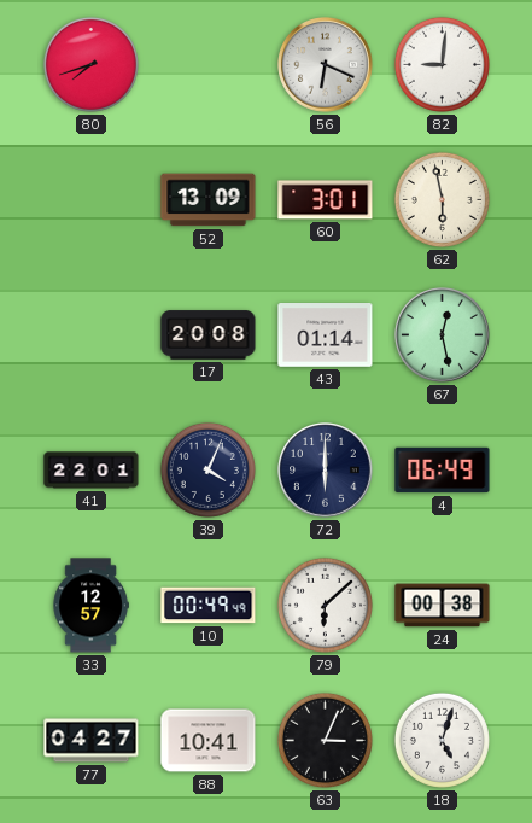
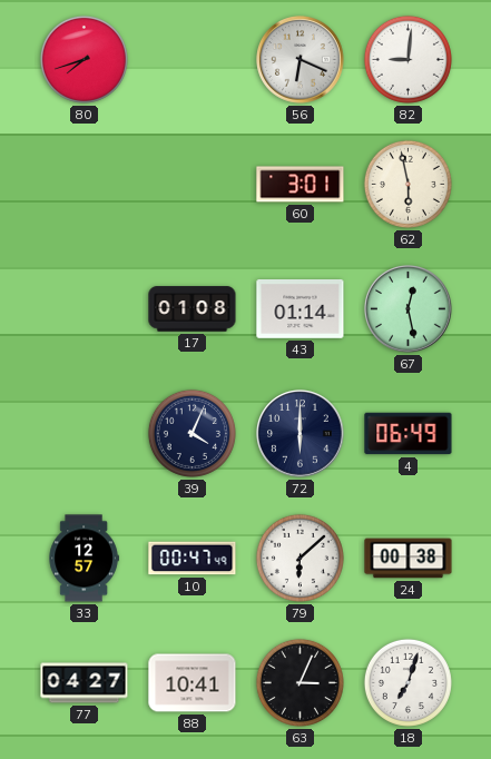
52: 13:09 -> none
17: 20:08 -> 01:08
41: 22:01 -> none
10: 00:49 -> 00:47
18: 5:03 -> 7:03
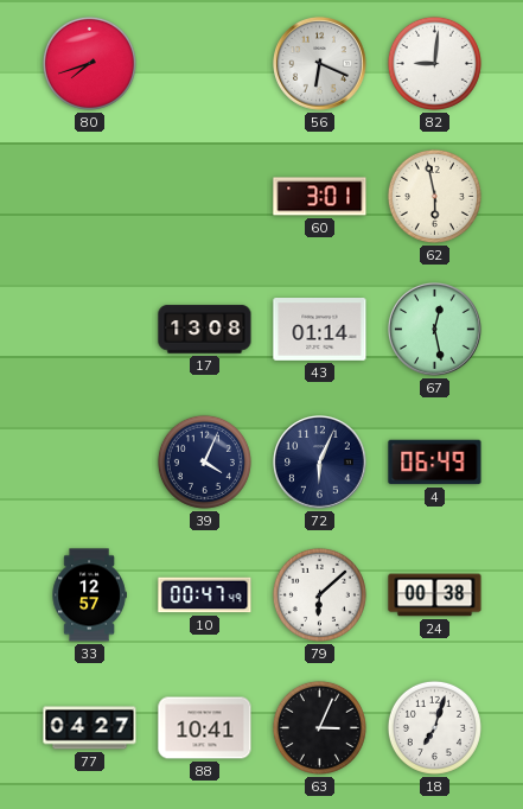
17: 01:08 -> 13:08
72: 6:00 -> 6:04
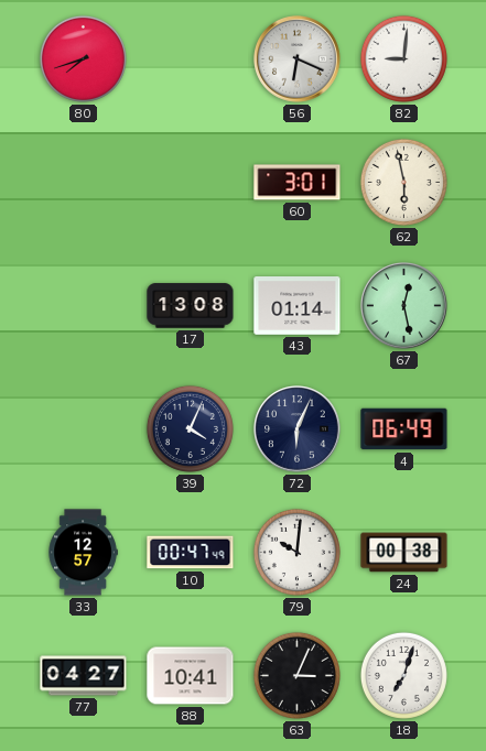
79: 6:08 -> 10:01
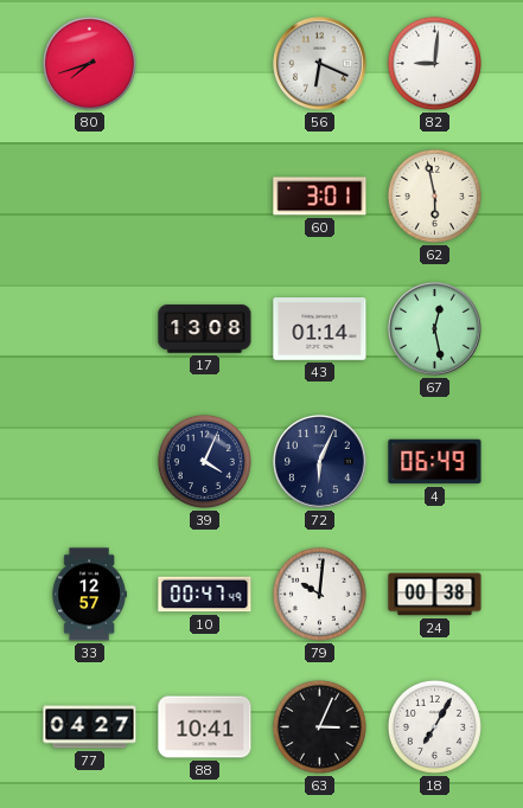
18: 7:03 -> 7:05
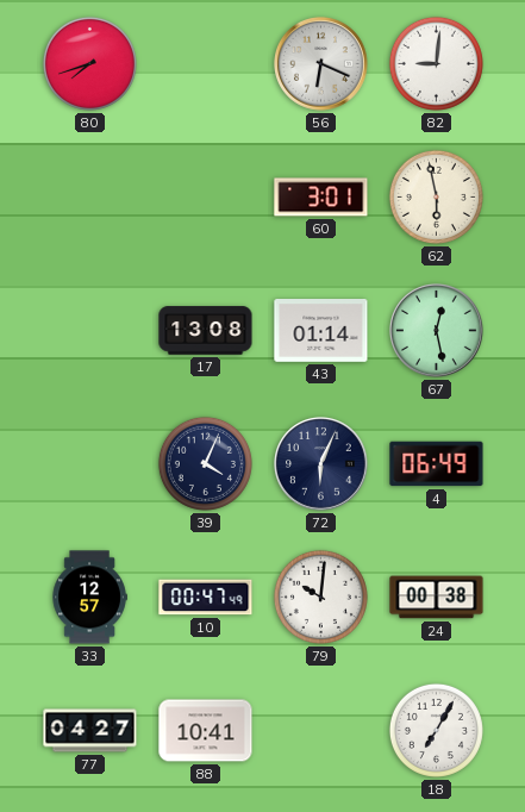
63: 3:04 -> none
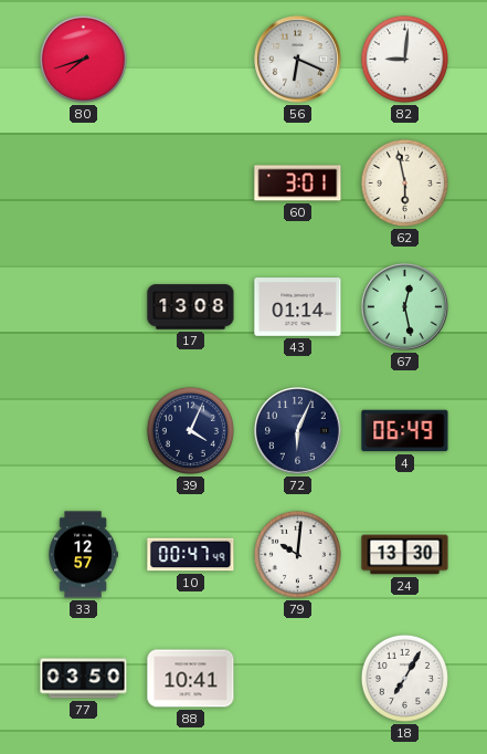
24: 00:38 -> 13:30
77: 04:27 -> 03:50
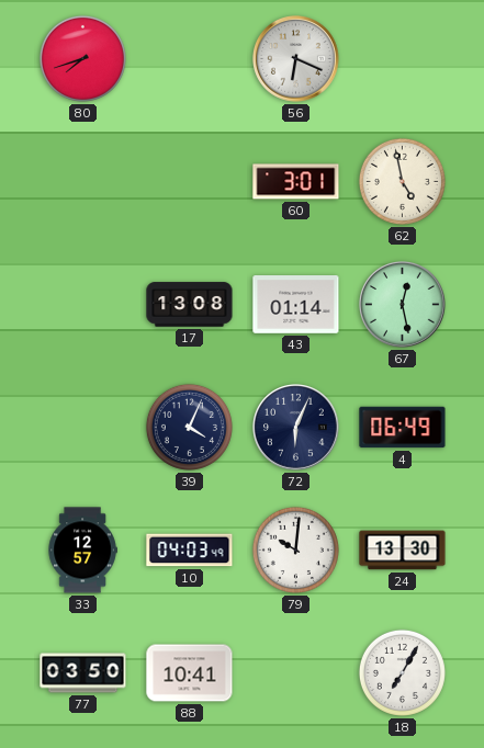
82: 9:01 -> none
62: 5:58 -> 4:58
10: 00:47 -> 04:03
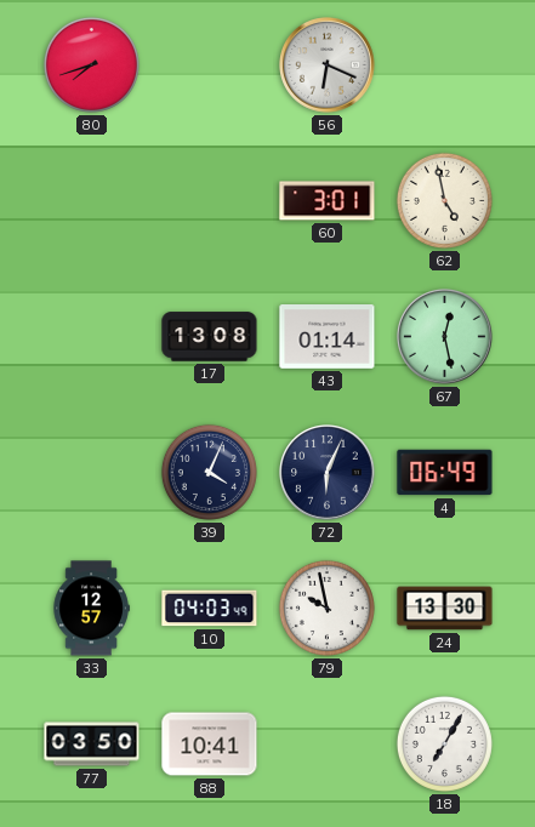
79: 10:01 -> 9:58
